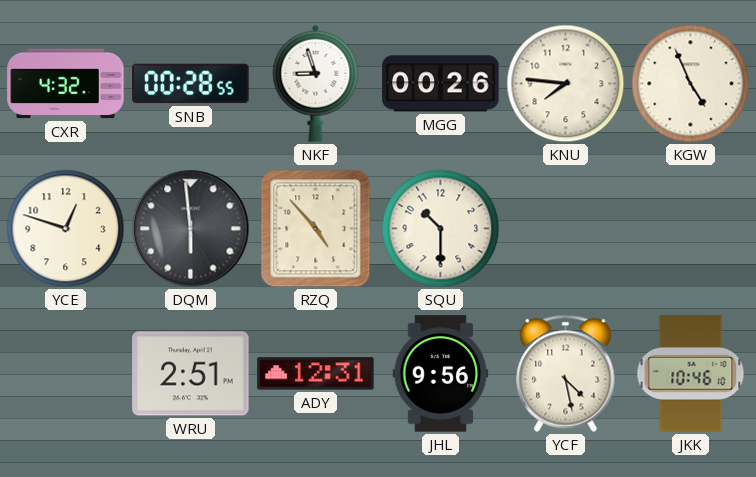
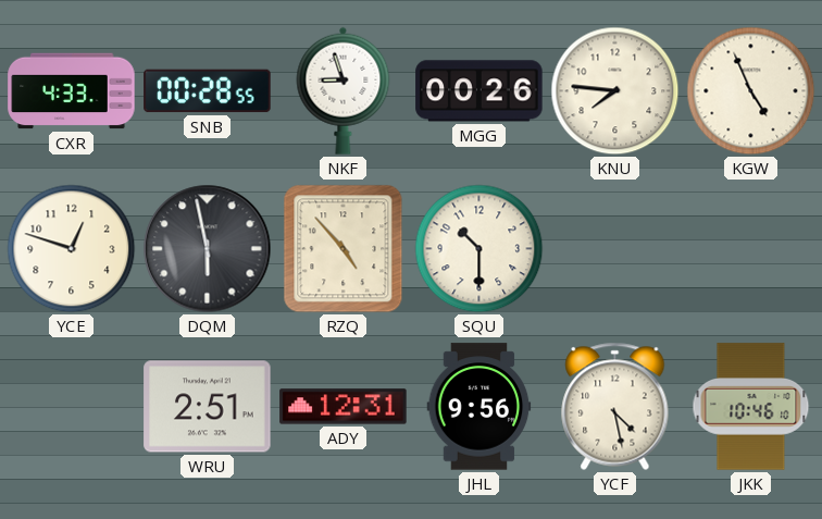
CXR: 4:32 -> 4:33
DQM: 5:59 -> 5:58
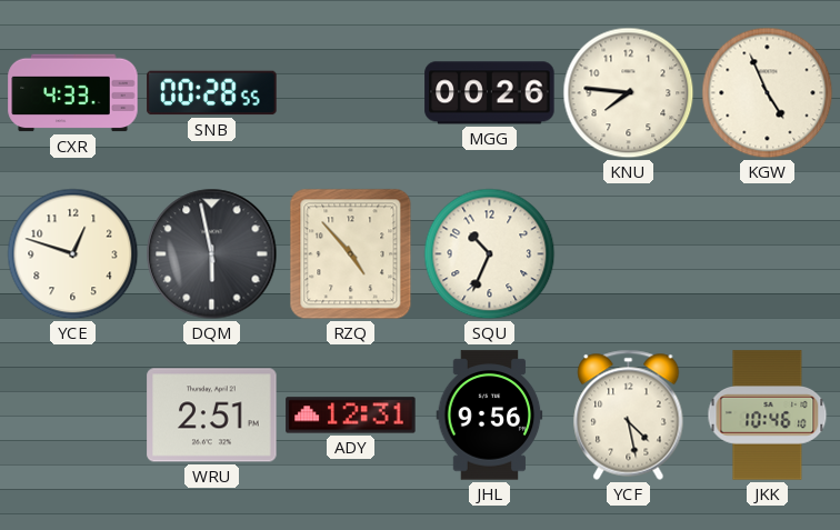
NKF: 8:57 -> none
SQU: 10:30 -> 10:34
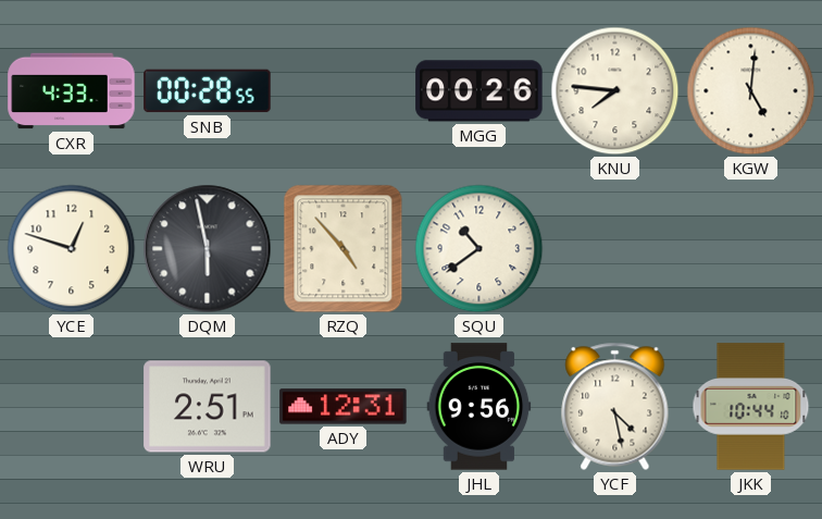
KGW: 4:56 -> 5:01
SQU: 10:34 -> 10:39
JKK: 10:46 -> 10:44
